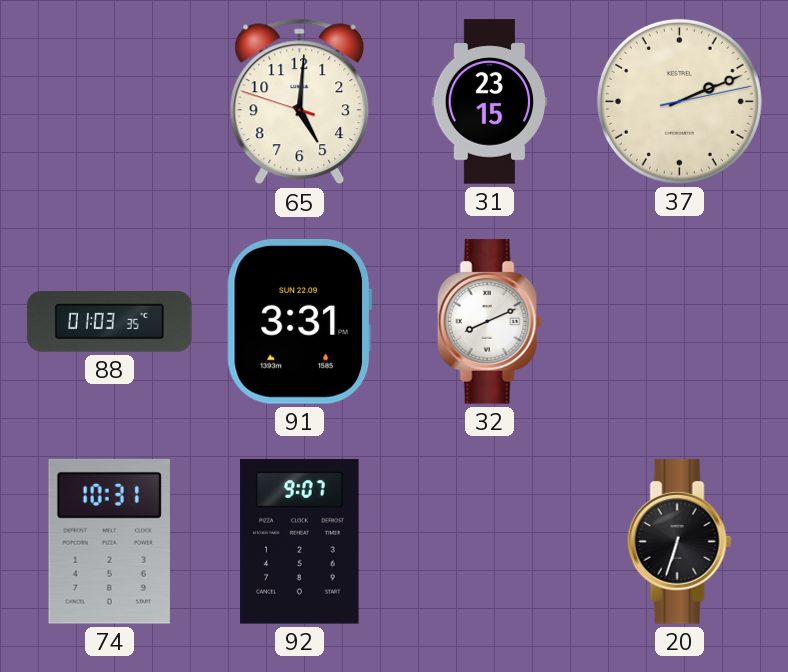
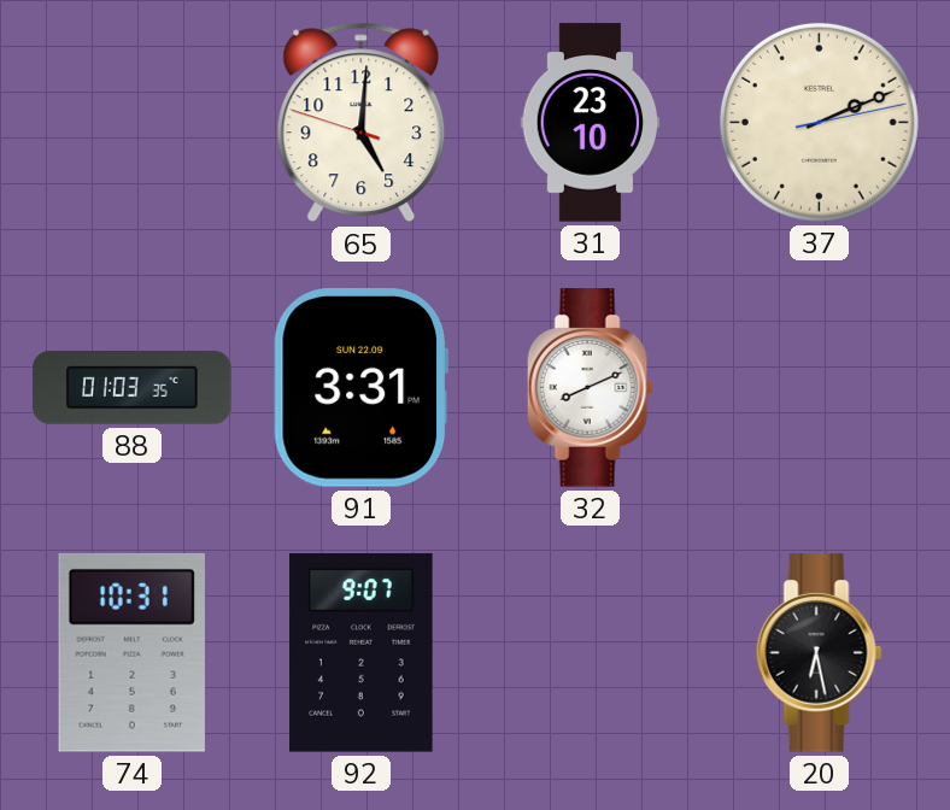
31: 23:15 -> 23:10
20: 6:33 -> 6:28
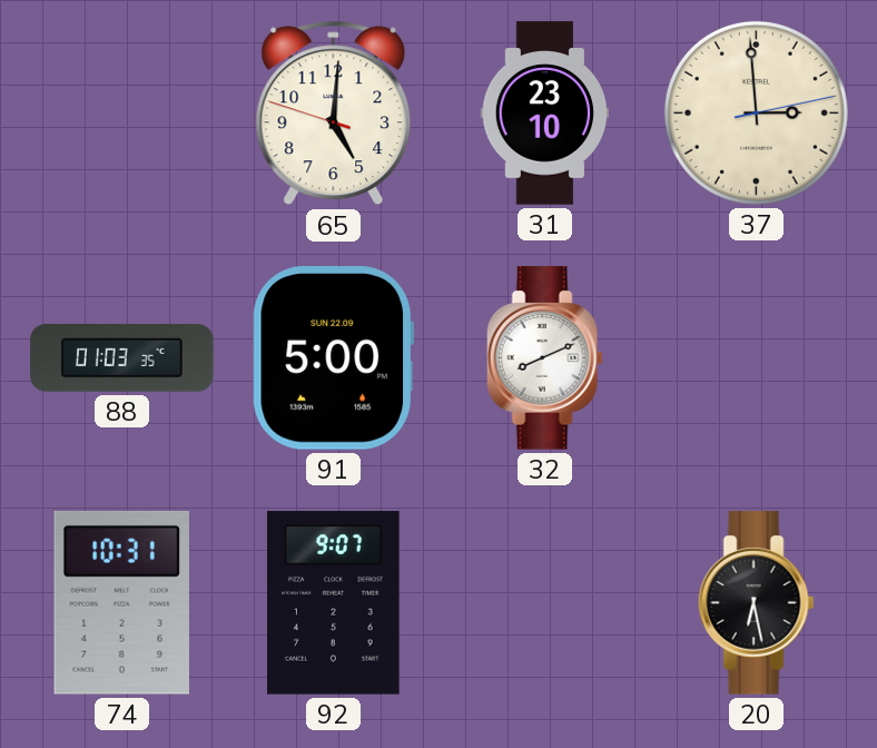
37: 2:11 -> 2:59
91: 3:31 -> 5:00
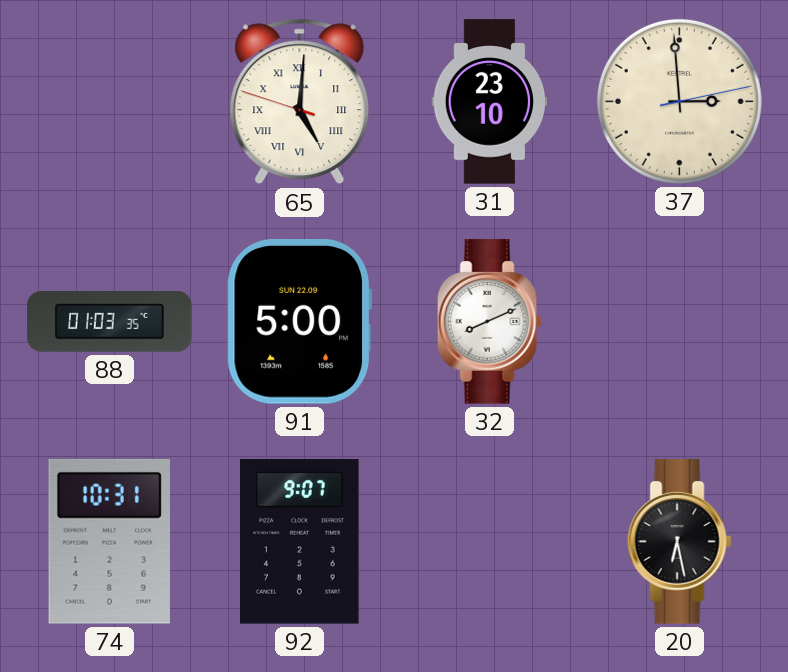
65 numerals: Arabic -> Roman
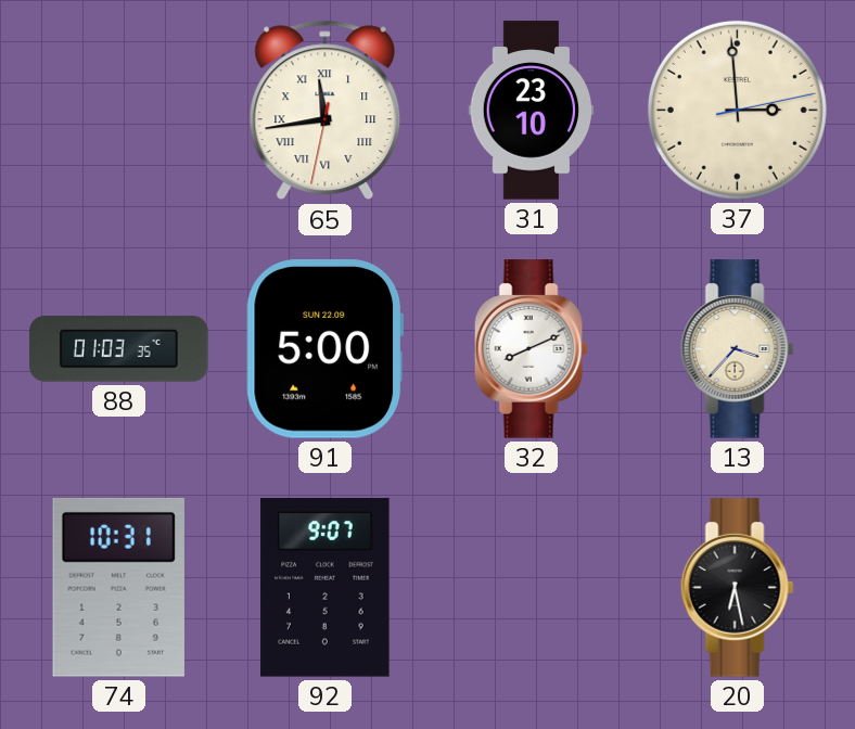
65: 5:00 -> 11:43
13: none -> 3:37
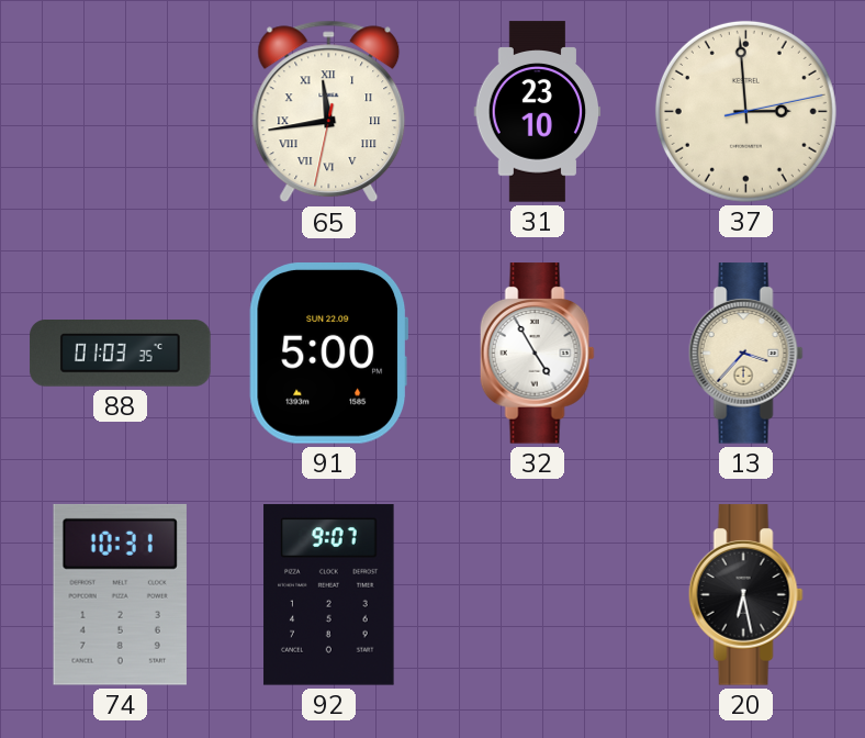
32: 8:11 -> 4:55
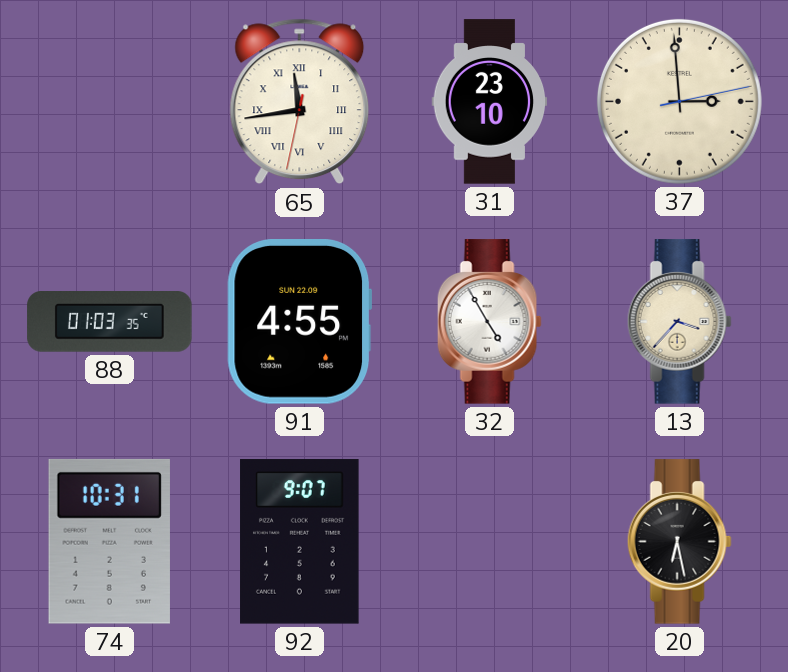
91: 5:00 -> 4:55
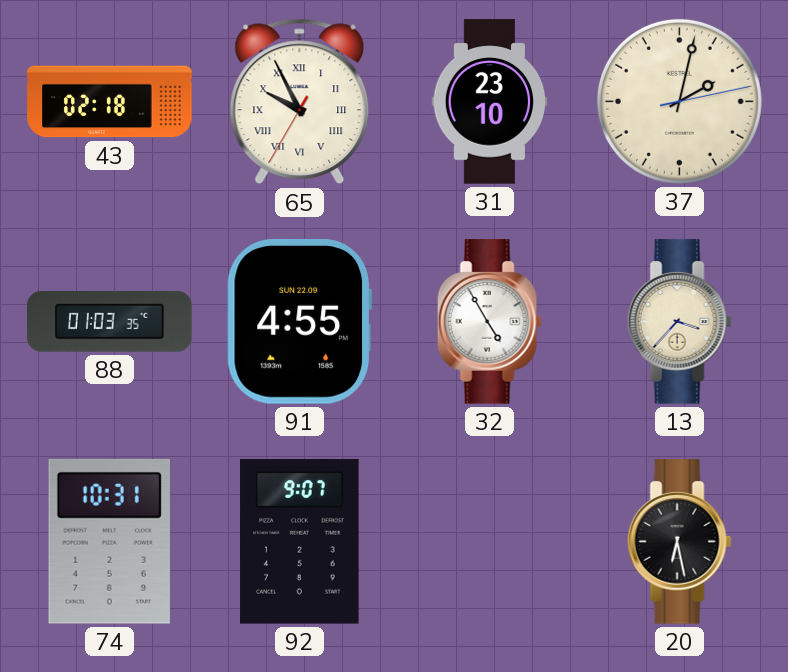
43: none -> 02:18
65: 11:43 -> 9:55
37: 2:59 -> 2:02
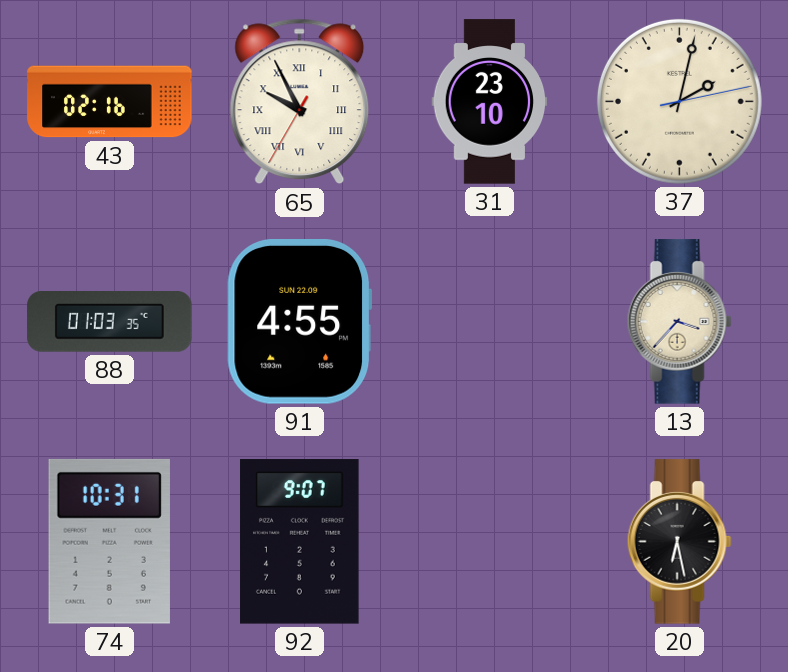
43: 02:18 -> 02:16
32: 4:55 -> none
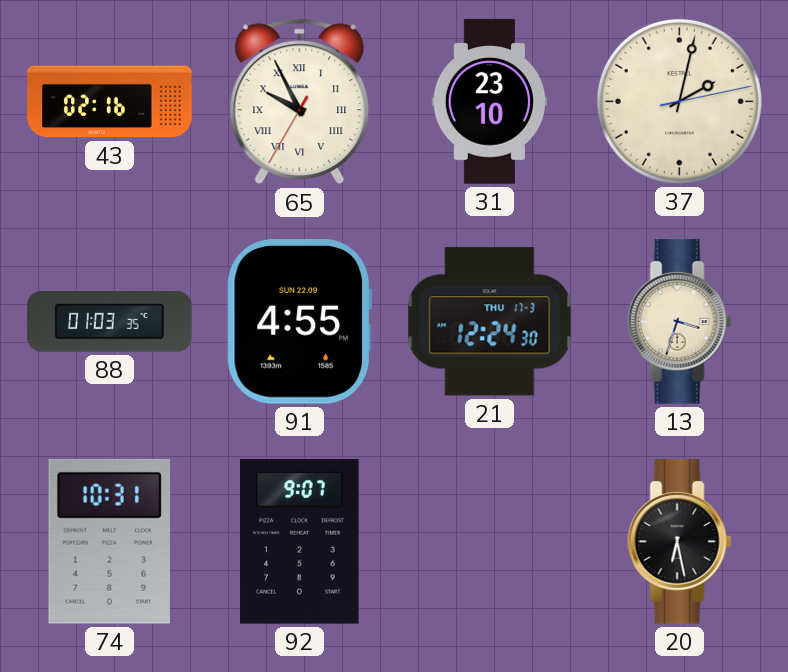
21: none -> 12:24
13: 3:37 -> 3:33
